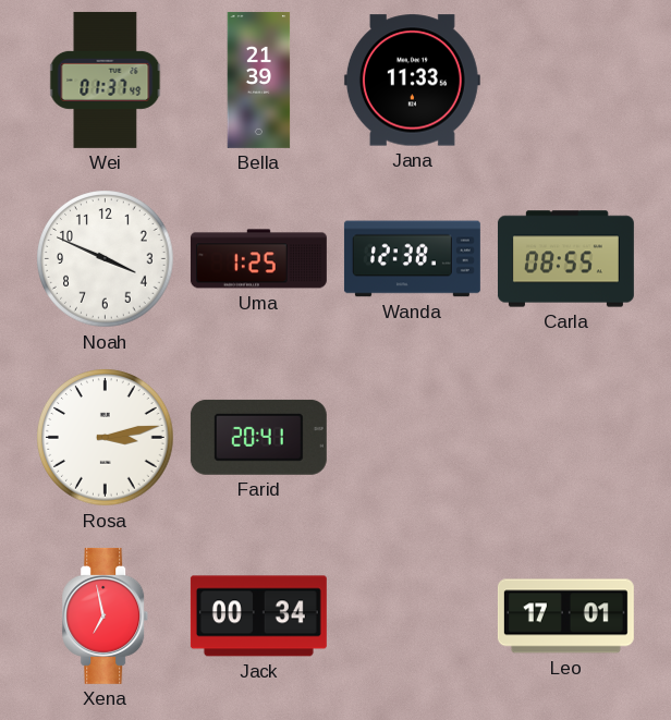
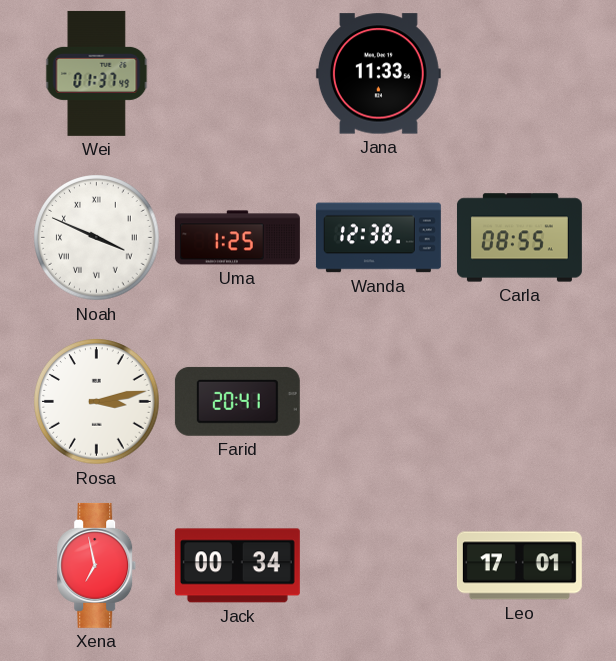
Bella: 21:39 -> none
Noah numerals: Arabic -> Roman
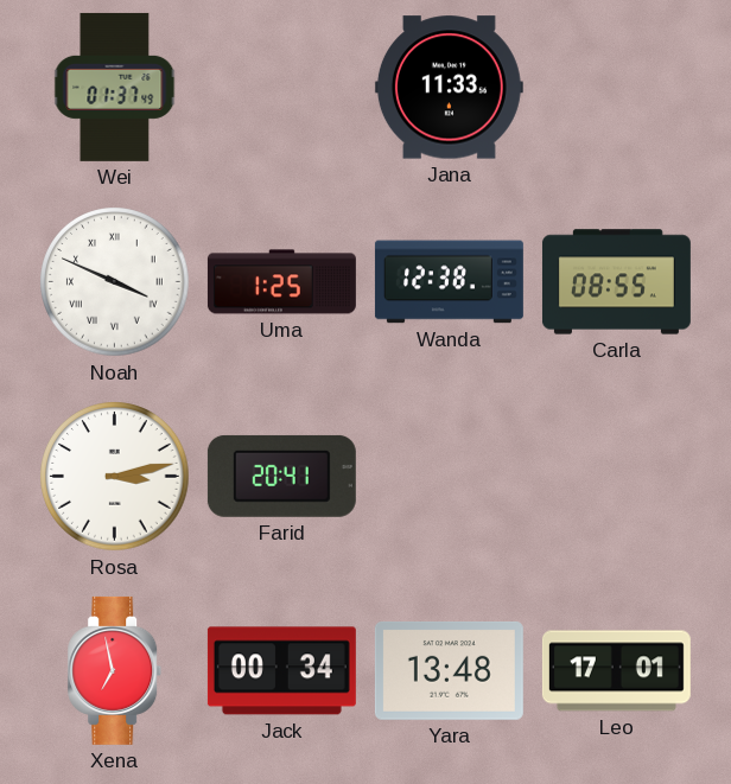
Yara: none -> 13:48
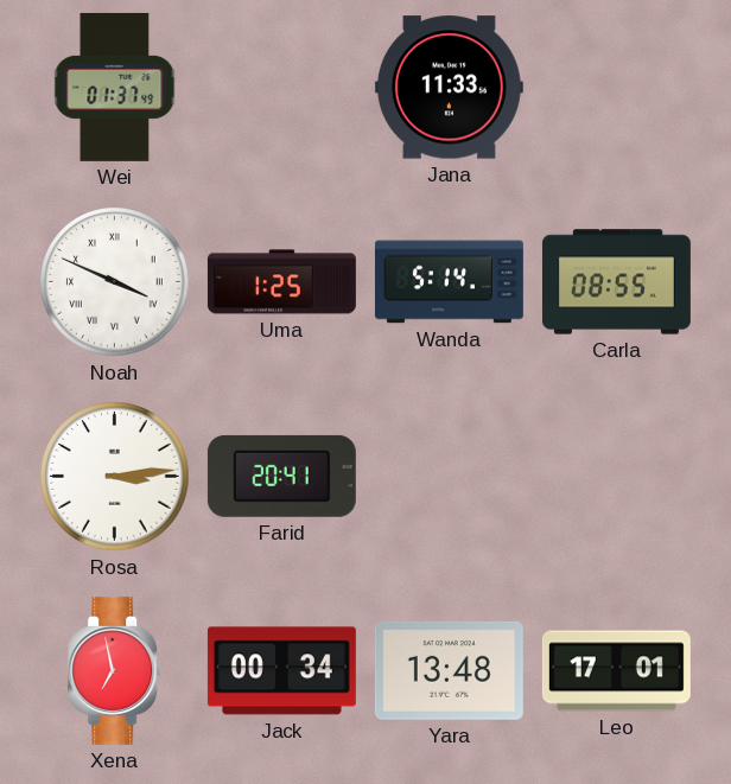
Wanda: 12:38 -> 5:14
Rosa: 3:13 -> 3:14
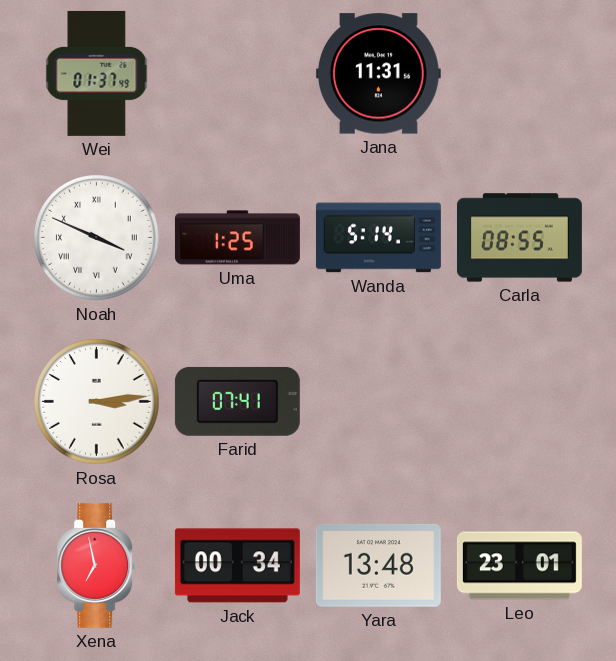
Jana: 11:33 -> 11:31
Farid: 20:41 -> 07:41
Leo: 17:01 -> 23:01
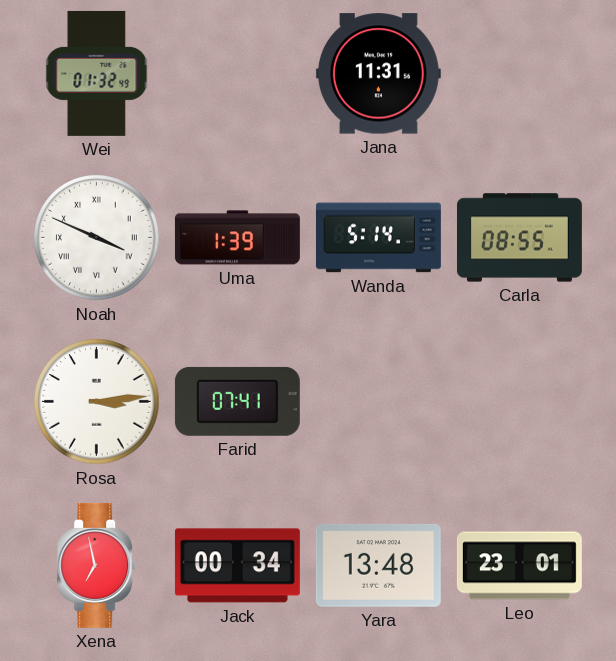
Wei: 01:37 -> 01:32
Uma: 1:25 -> 1:39
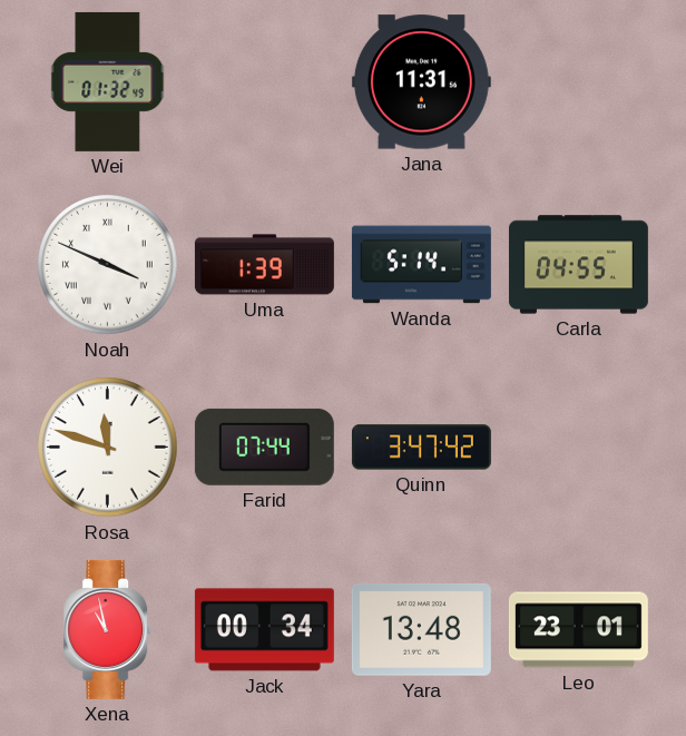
Carla: 08:55 -> 04:55
Rosa: 3:14 -> 11:48
Farid: 07:41 -> 07:44
Quinn: none -> 3:47
Xena: 6:58 -> 10:58
